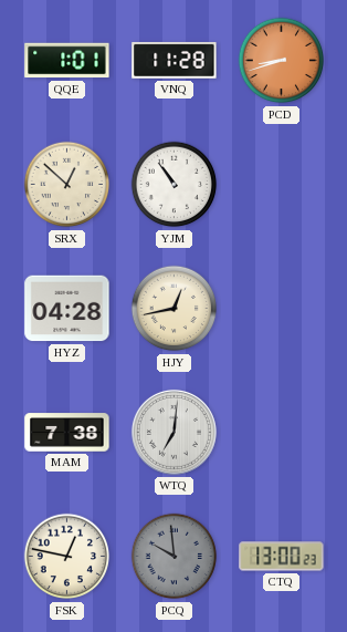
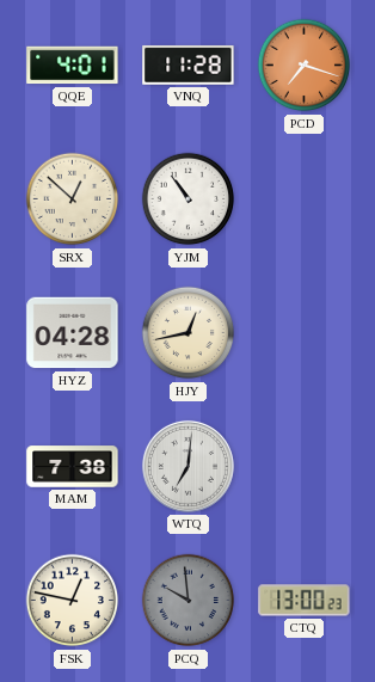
QQE: 1:01 -> 4:01
PCD: 8:42 -> 7:18
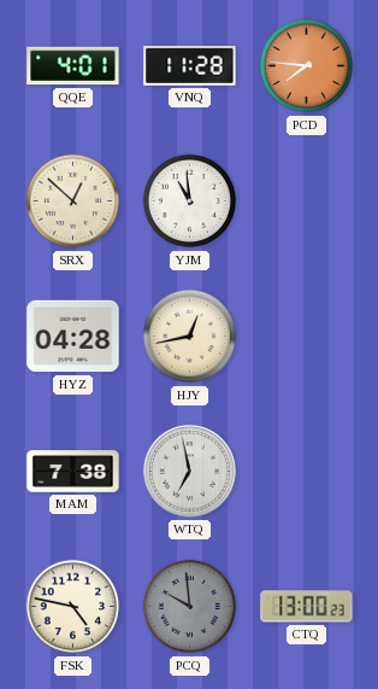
PCD: 7:18 -> 7:46
YJM: 10:54 -> 10:59
WTQ: 7:01 -> 6:58
FSK: 12:47 -> 4:47
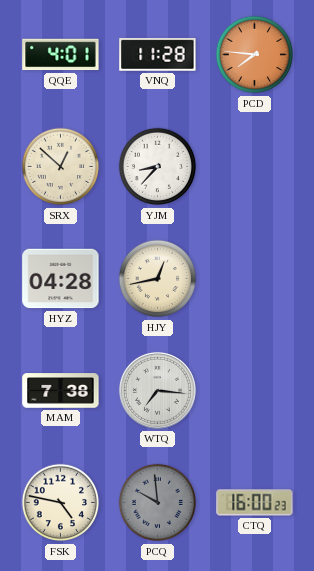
YJM: 10:59 -> 8:37
WTQ: 6:58 -> 7:16
CTQ: 13:00 -> 16:00
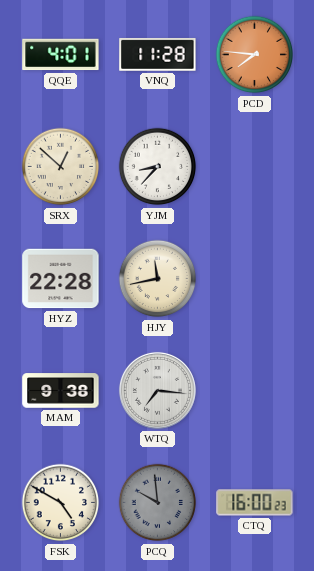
HYZ: 04:28 -> 22:28
HJY: 12:43 -> 11:43
MAM: 7:38 -> 9:38
FSK: 4:47 -> 4:50
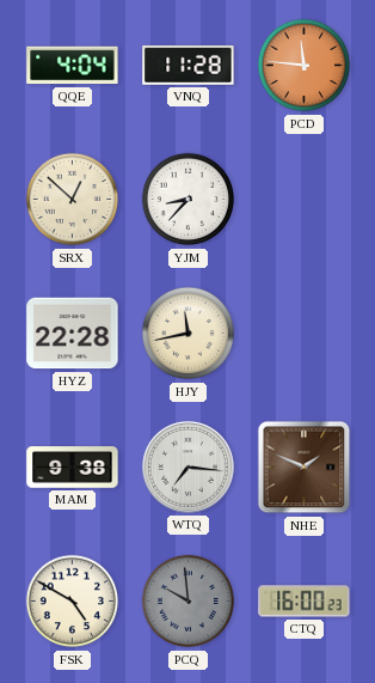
QQE: 4:01 -> 4:04
PCD: 7:46 -> 11:46
NHE: none -> 1:49
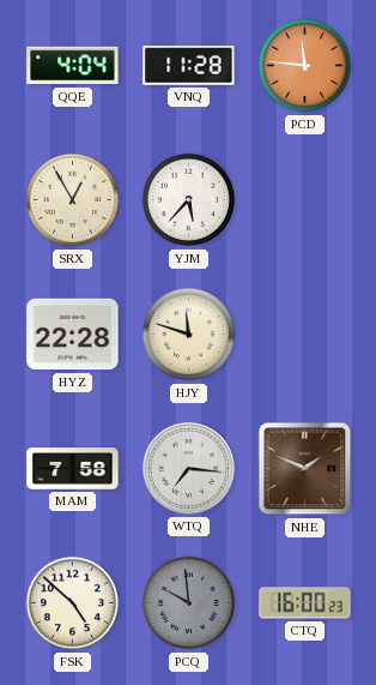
SRX: 12:52 -> 12:55
YJM: 8:37 -> 5:37
HJY: 11:43 -> 11:48
MAM: 9:38 -> 7:58
FSK: 4:50 -> 4:52
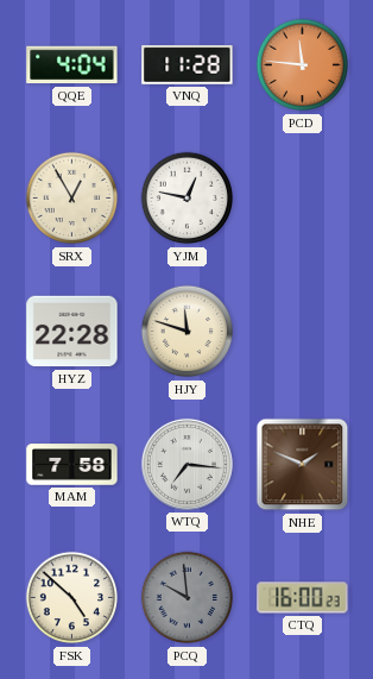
YJM: 5:37 -> 12:47
